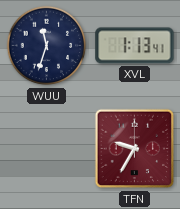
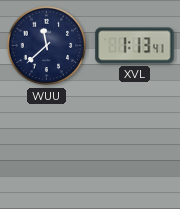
WUU: 11:33 -> 11:38
TFN: 9:35 -> none
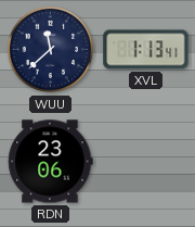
RDN: none -> 23:06
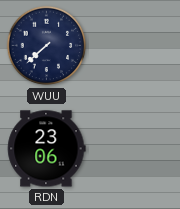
WUU: 11:38 -> 7:38
XVL: 1:13 -> none
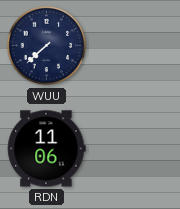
RDN: 23:06 -> 11:06
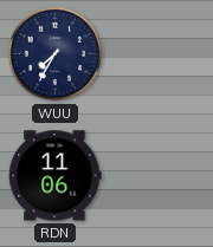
WUU: 7:38 -> 7:35
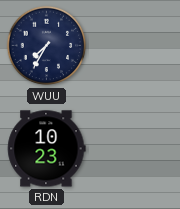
RDN: 11:06 -> 10:23
